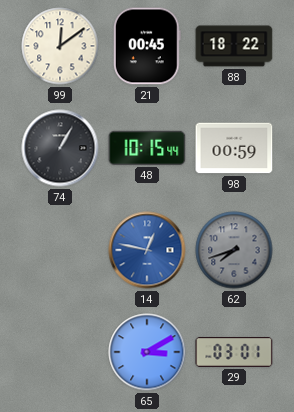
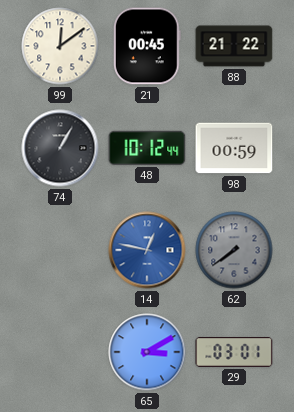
88: 18:22 -> 21:22
48: 10:15 -> 10:12
62: 7:42 -> 7:39
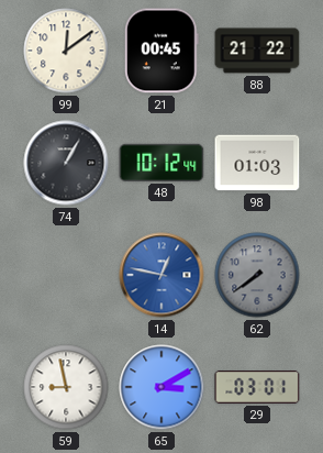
98: 00:59 -> 01:03
59: none -> 8:58
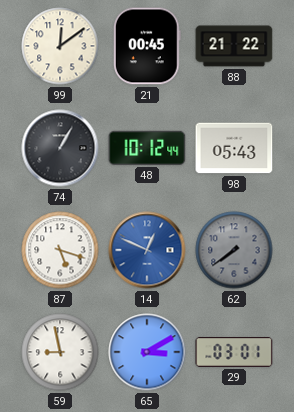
98: 01:03 -> 05:43
87: none -> 5:18
14: 12:47 -> 12:49
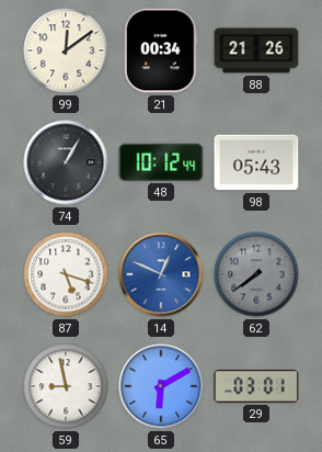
21: 00:45 -> 00:34
88: 21:22 -> 21:26
65: 3:10 -> 6:10
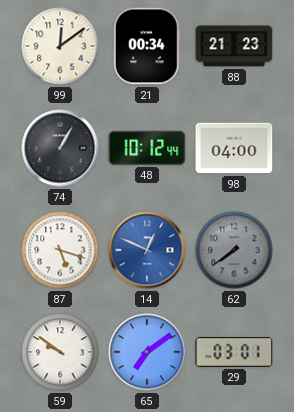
88: 21:26 -> 21:23
98: 05:43 -> 04:00
59: 8:58 -> 9:51
65: 6:10 -> 7:09
